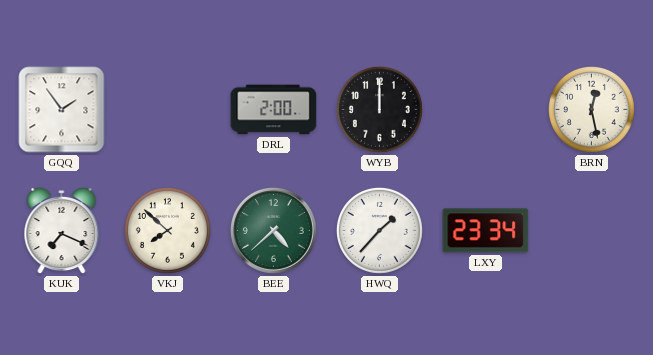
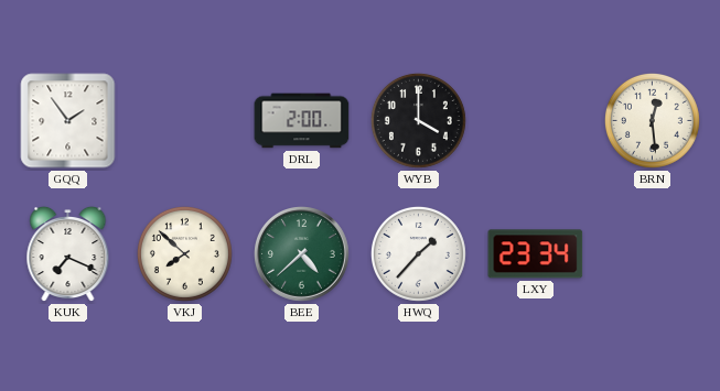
WYB: 12:00 -> 4:00
BRN: 12:28 -> 12:29
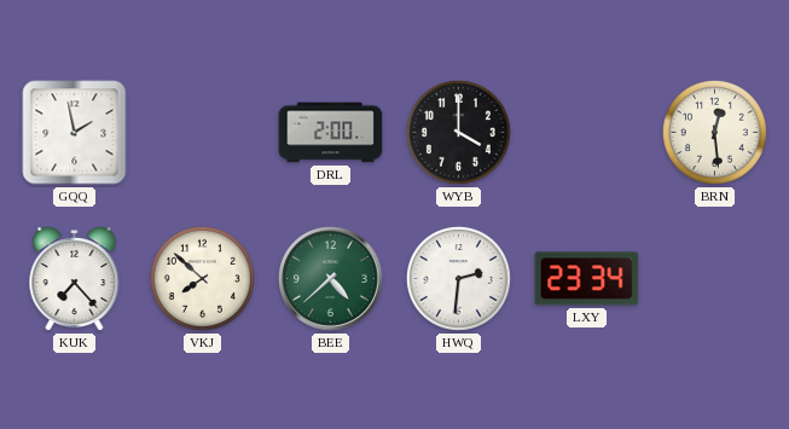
GQQ: 1:54 -> 1:58
KUK: 7:19 -> 7:23
HWQ: 1:37 -> 2:31
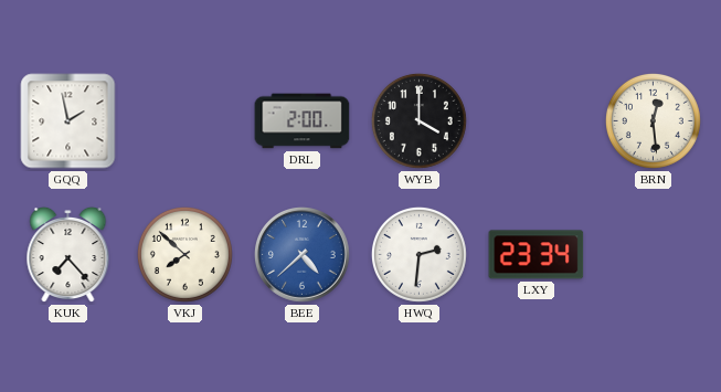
BEE dial: green -> blue
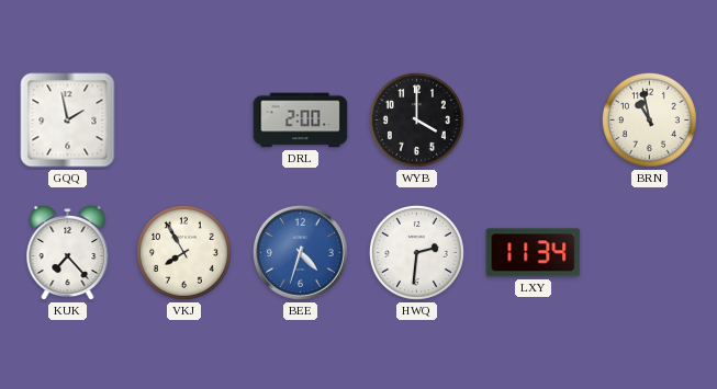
BRN: 12:29 -> 10:58
VKJ: 7:52 -> 7:55
BEE: 4:38 -> 4:33
LXY: 23:34 -> 11:34
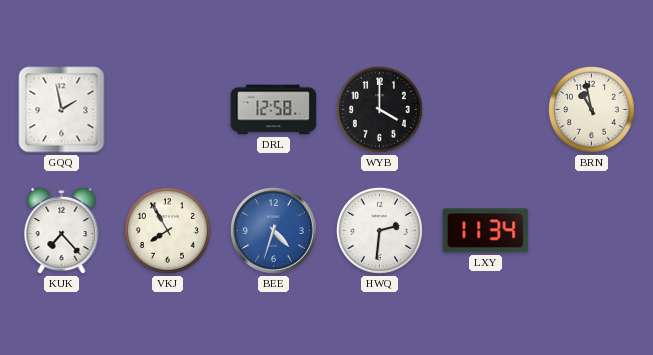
DRL: 2:00 -> 12:58
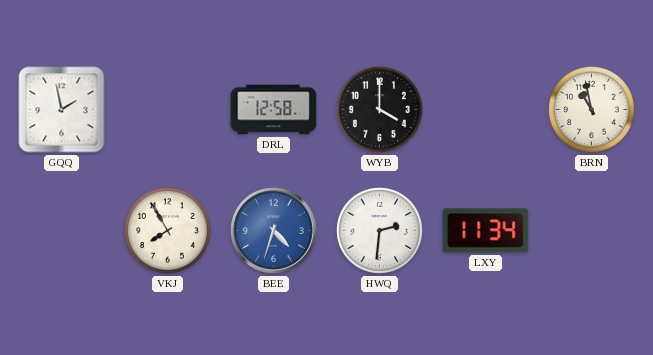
KUK: 7:23 -> none
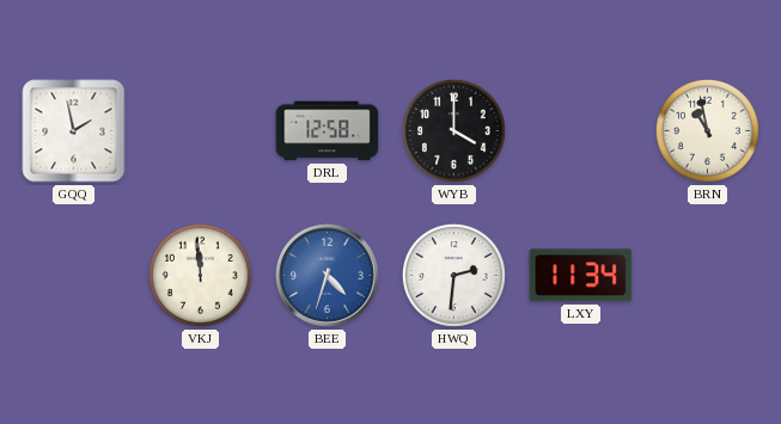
VKJ: 7:55 -> 11:59
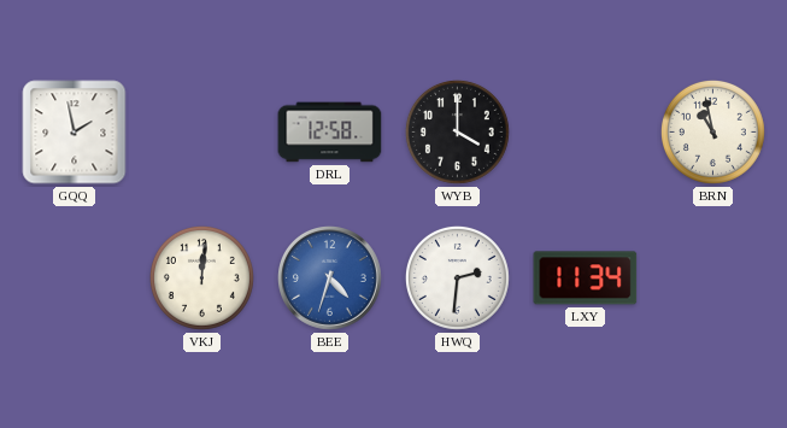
VKJ: 11:59 -> 12:01
